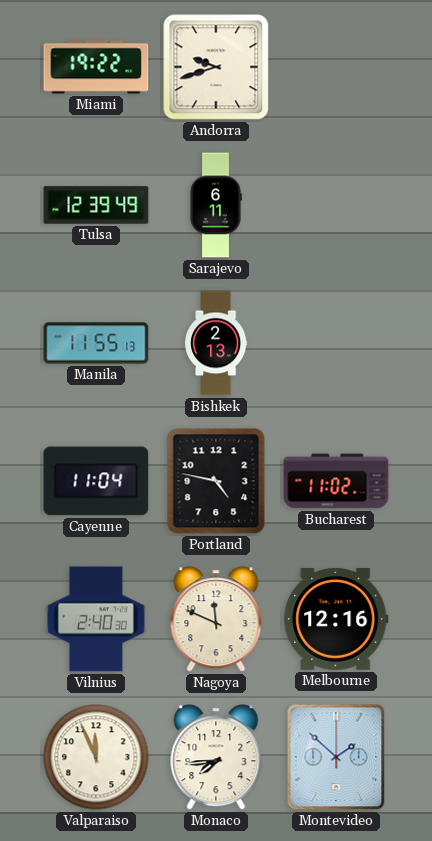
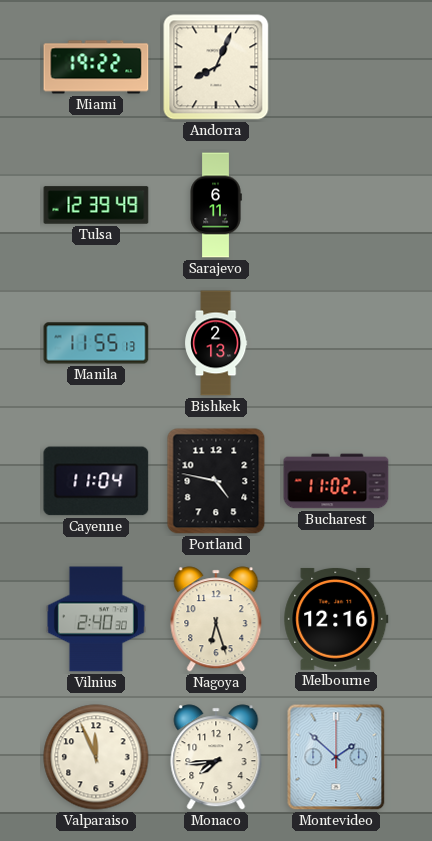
Andorra: 9:42 -> 8:04
Nagoya: 11:49 -> 6:27
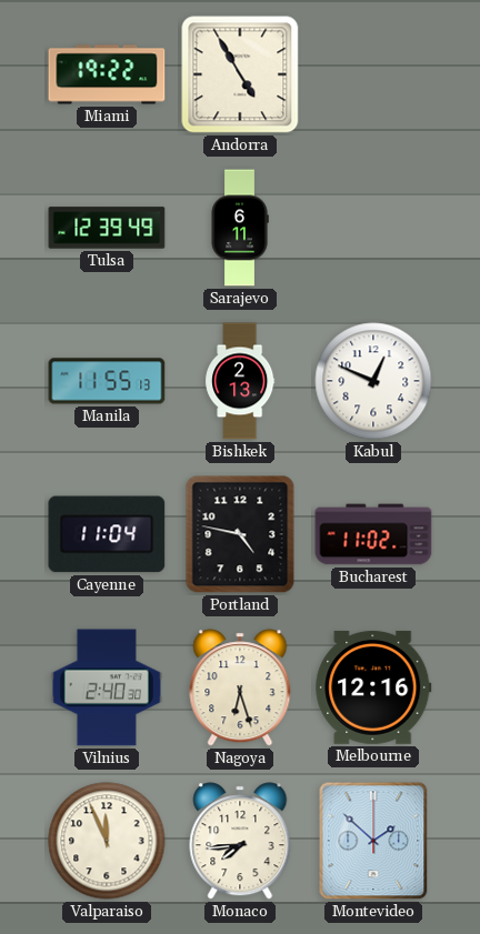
Andorra: 8:04 -> 4:55
Kabul: none -> 12:49
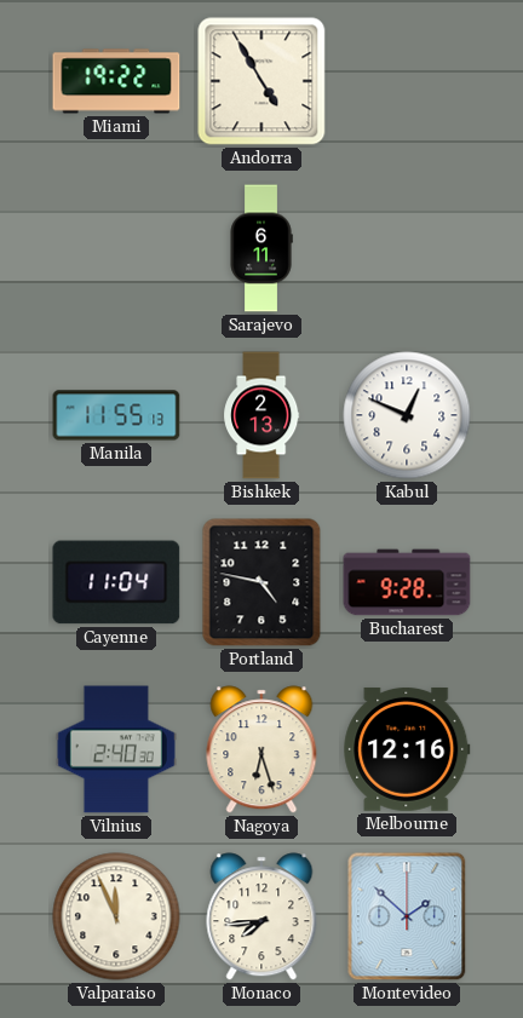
Tulsa: 12:39 -> none
Bucharest: 11:02 -> 9:28
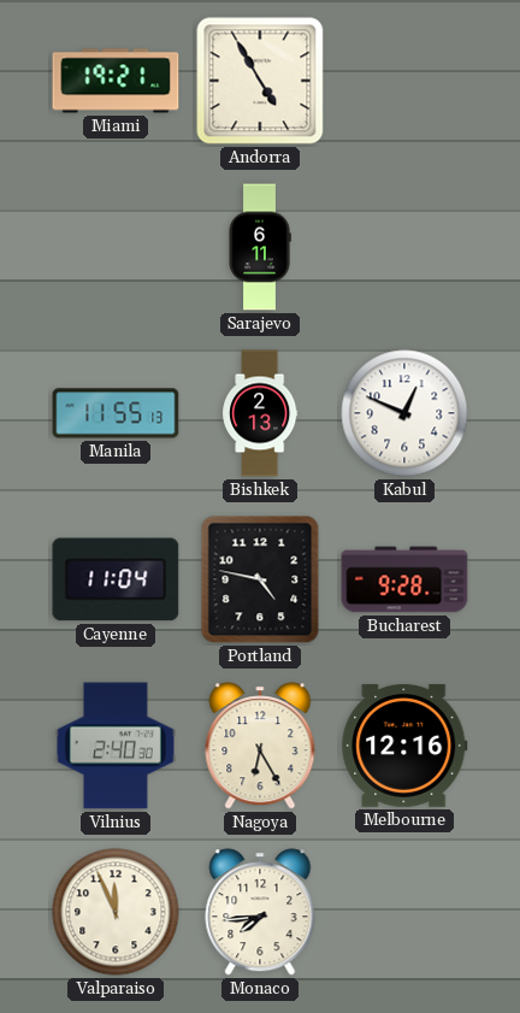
Miami: 19:22 -> 19:21
Nagoya: 6:27 -> 6:25
Montevideo: 1:52 -> none
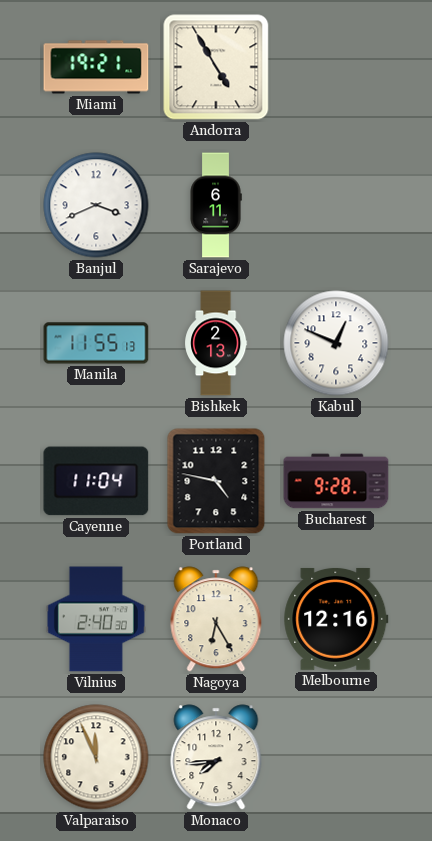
Banjul: none -> 3:41
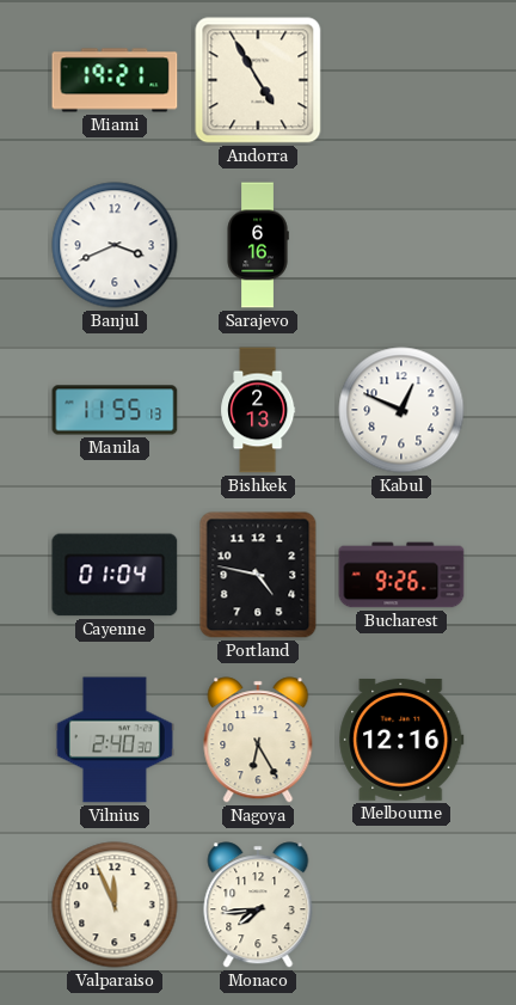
Sarajevo: 6:11 -> 6:16
Cayenne: 11:04 -> 01:04
Bucharest: 9:28 -> 9:26
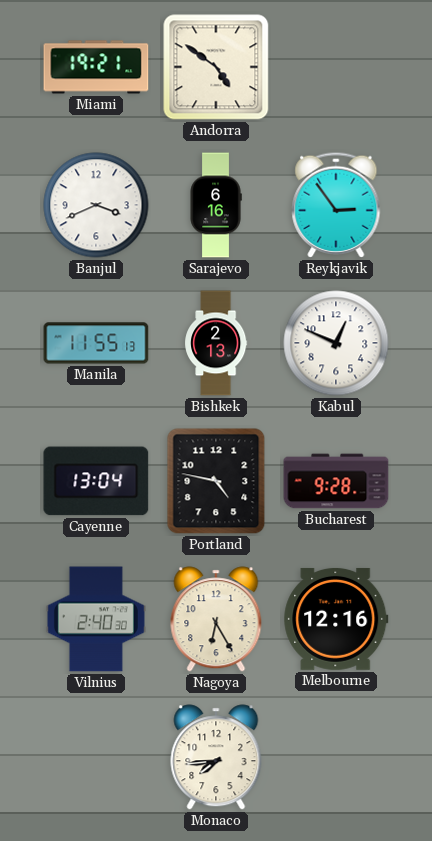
Andorra: 4:55 -> 4:51
Reykjavik: none -> 2:54
Cayenne: 01:04 -> 13:04
Bucharest: 9:26 -> 9:28
Valparaiso: 11:56 -> none
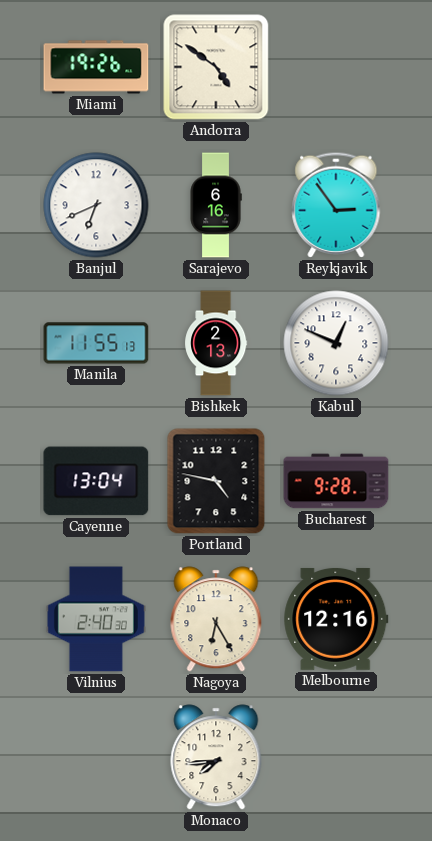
Miami: 19:21 -> 19:26
Banjul: 3:41 -> 6:41
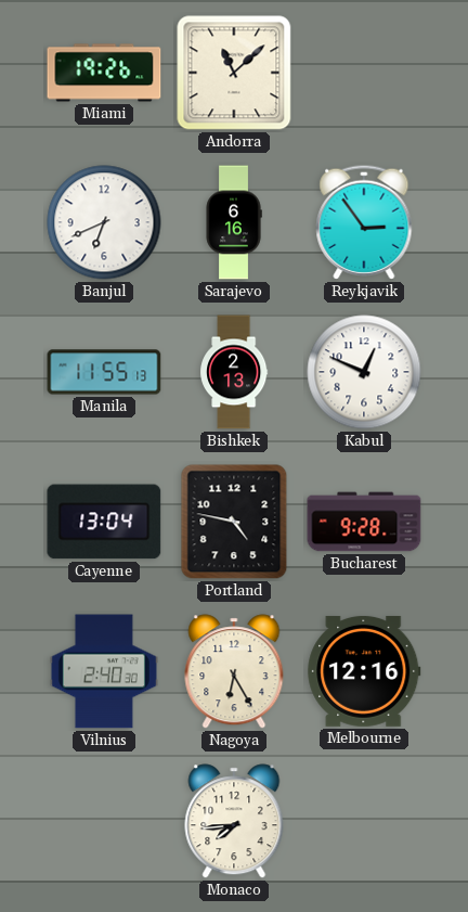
Andorra: 4:51 -> 11:08
